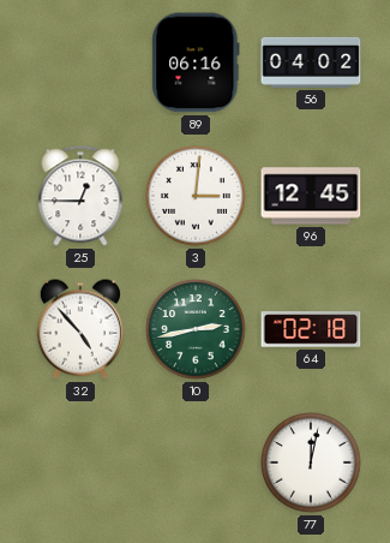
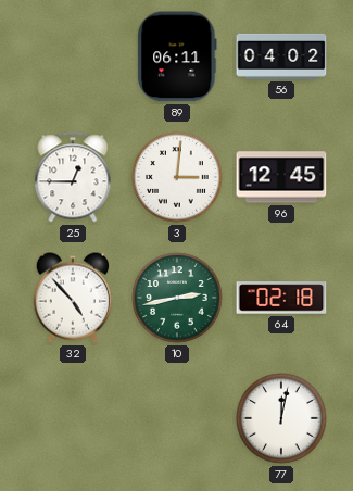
89: 06:16 -> 06:11
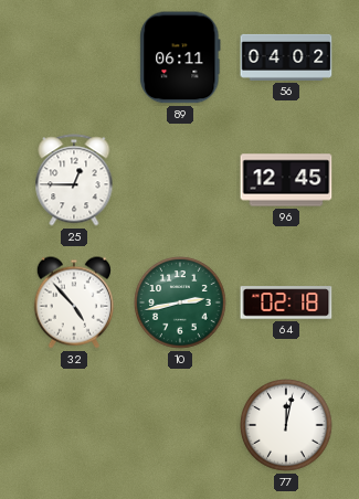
3: 3:01 -> none
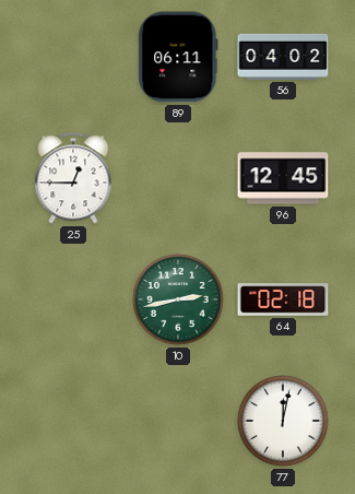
32: 4:53 -> none
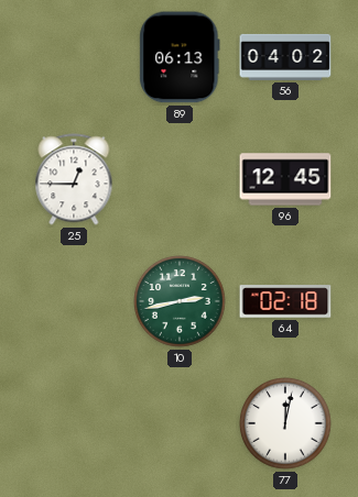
89: 06:11 -> 06:13
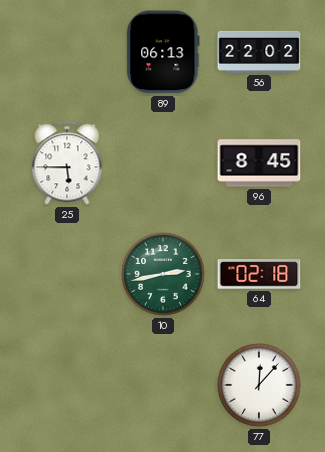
56: 04:02 -> 22:02
25: 12:45 -> 5:45
96: 12:45 -> 8:45
77: 12:02 -> 12:07
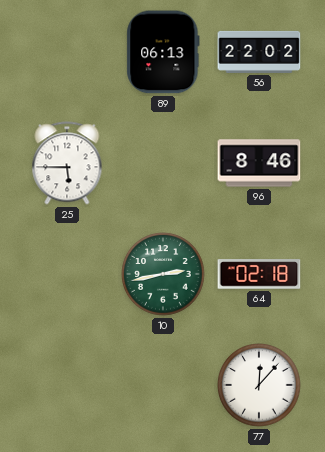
96: 8:45 -> 8:46
